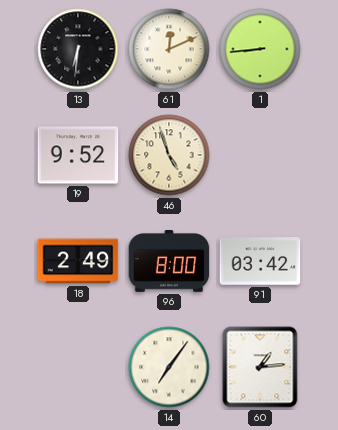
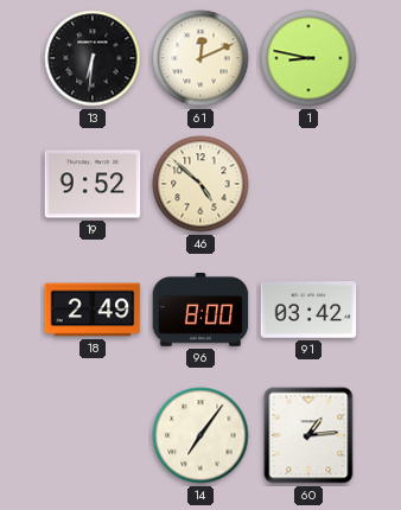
1: 8:44 -> 8:47
46: 4:57 -> 4:52
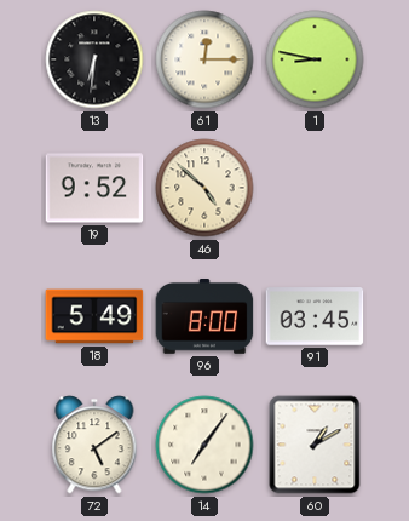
61: 12:11 -> 12:15
18: 2:49 -> 5:49
91: 03:42 -> 03:45
72: none -> 5:09
60: 1:14 -> 1:10
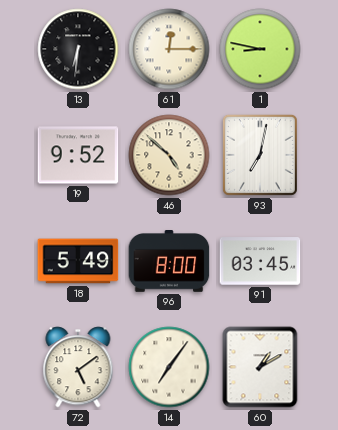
93: none -> 7:02
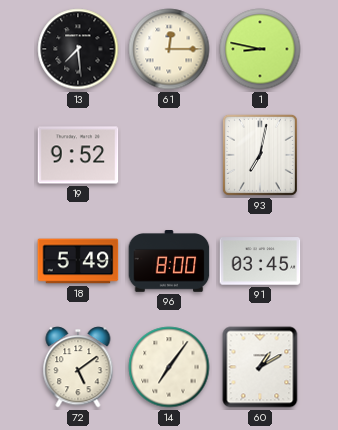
13: 6:31 -> 7:29
46: 4:52 -> none
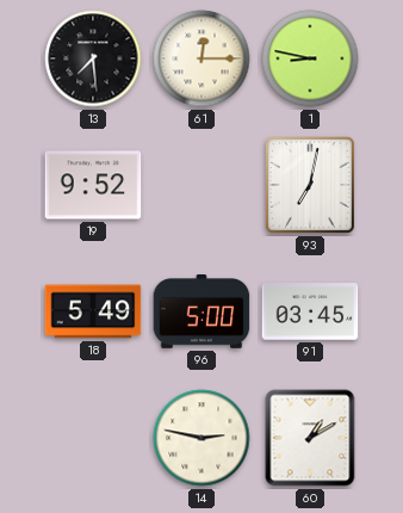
96: 8:00 -> 5:00
72: 5:09 -> none
14: 7:06 -> 2:47
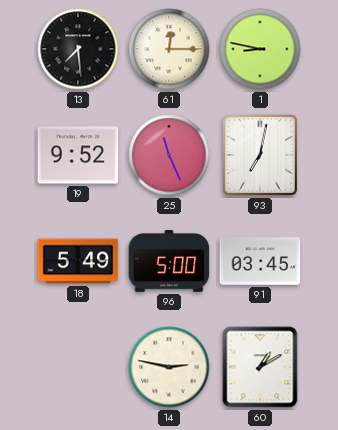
25: none -> 11:26
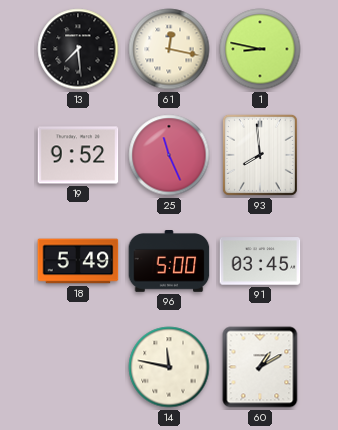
61: 12:15 -> 12:17
93: 7:02 -> 7:59
14: 2:47 -> 11:47
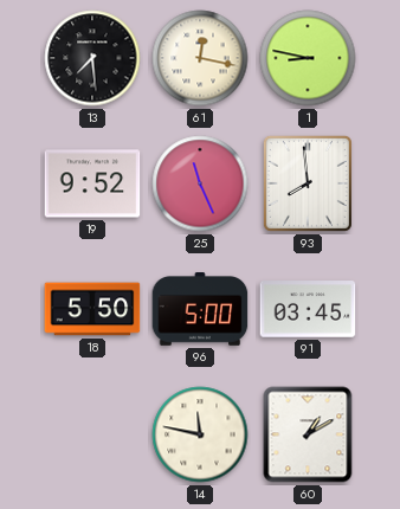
18: 5:49 -> 5:50
